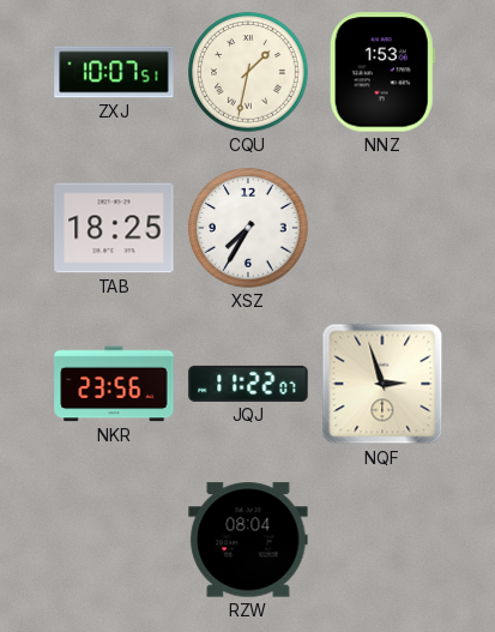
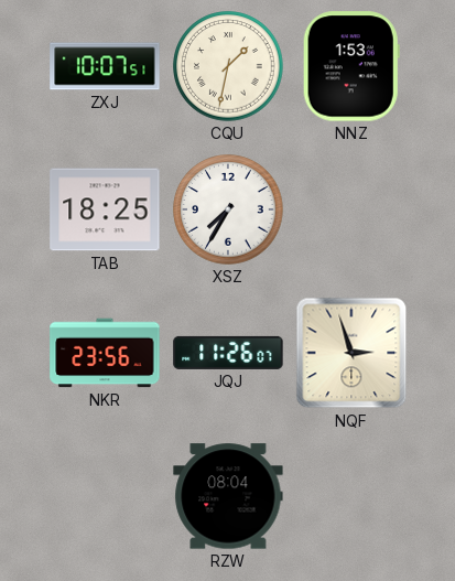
JQJ: 11:22 -> 11:26
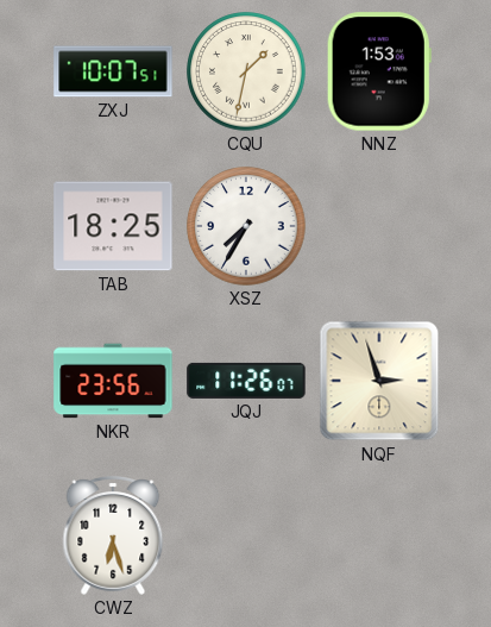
CWZ: none -> 6:27
RZW: 08:04 -> none
